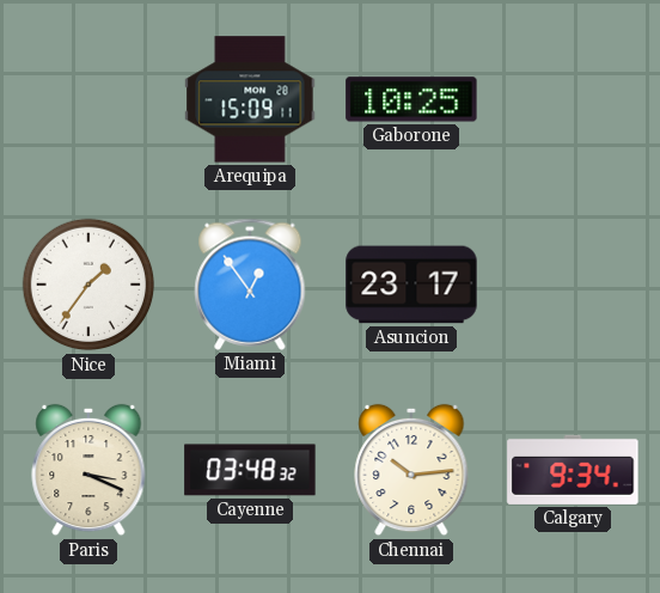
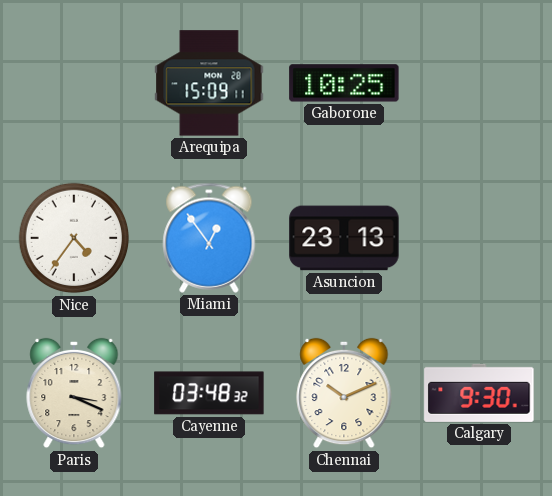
Nice: 1:36 -> 4:36
Asuncion: 23:17 -> 23:13
Chennai: 10:14 -> 10:11
Calgary: 9:34 -> 9:30
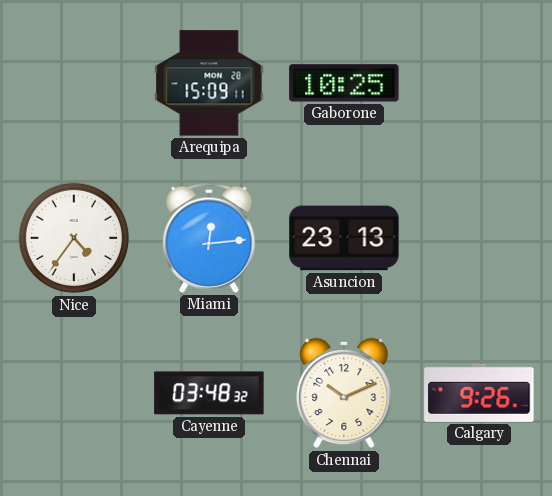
Miami: 12:54 -> 12:14
Paris: 3:19 -> none
Calgary: 9:30 -> 9:26
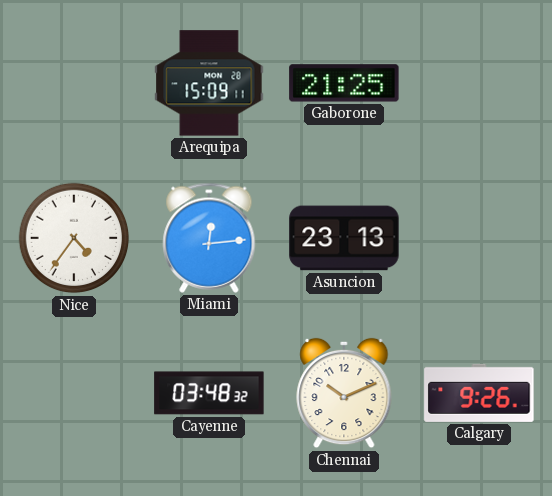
Gaborone: 10:25 -> 21:25
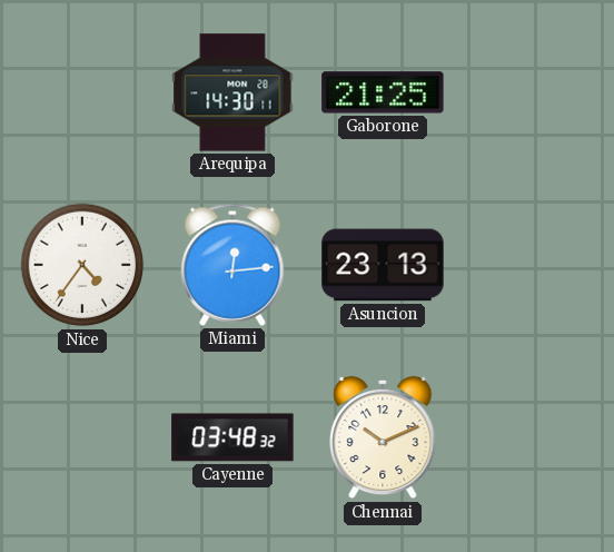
Arequipa: 15:09 -> 14:30
Calgary: 9:26 -> none
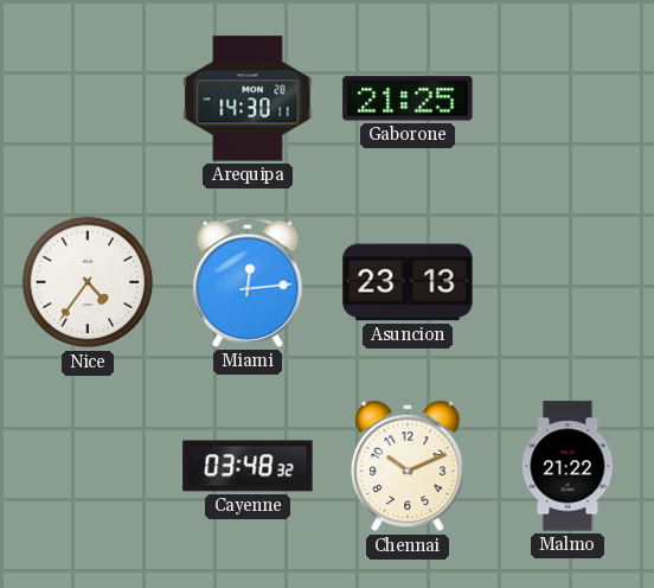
Malmo: none -> 21:22
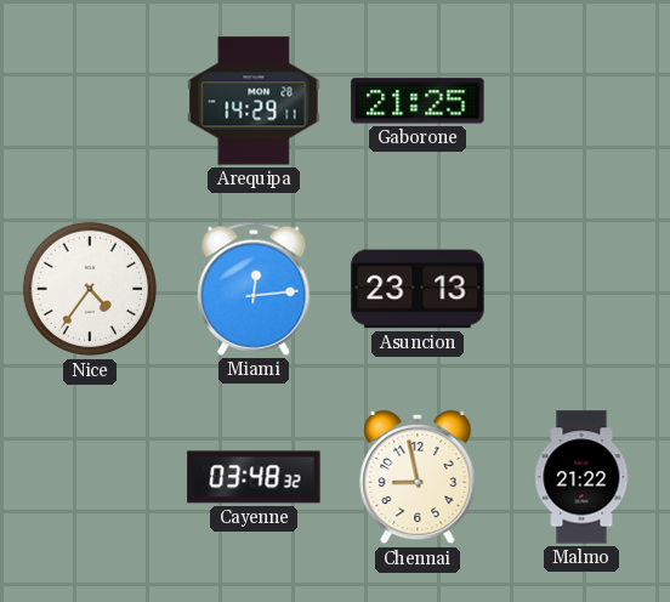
Arequipa: 14:30 -> 14:29
Chennai: 10:11 -> 8:58
